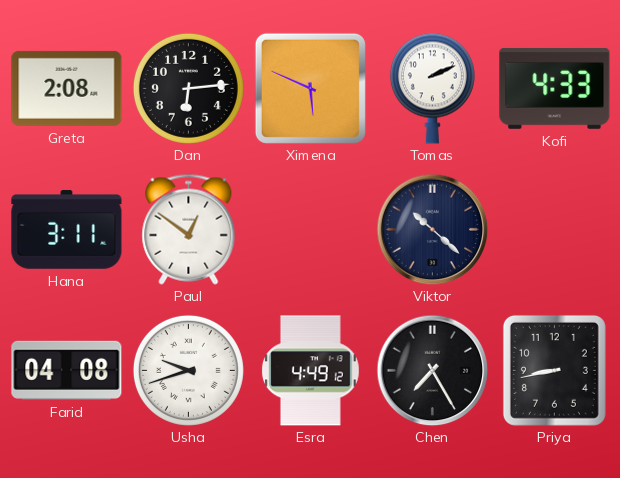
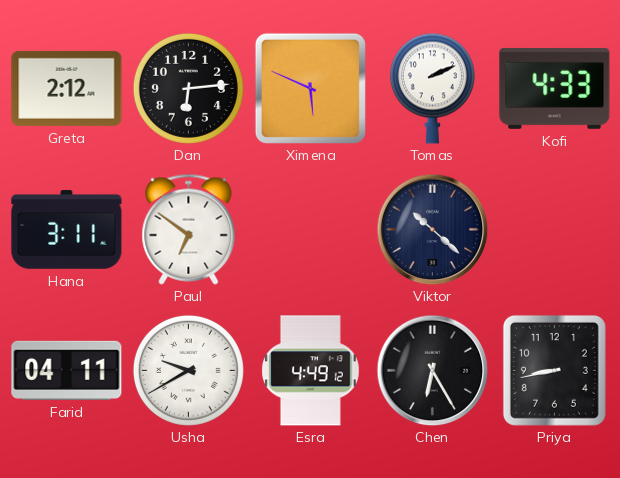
Greta: 2:08 -> 2:12
Paul: 12:51 -> 6:51
Farid: 04:08 -> 04:11
Usha: 9:42 -> 9:40
Chen: 7:25 -> 6:25
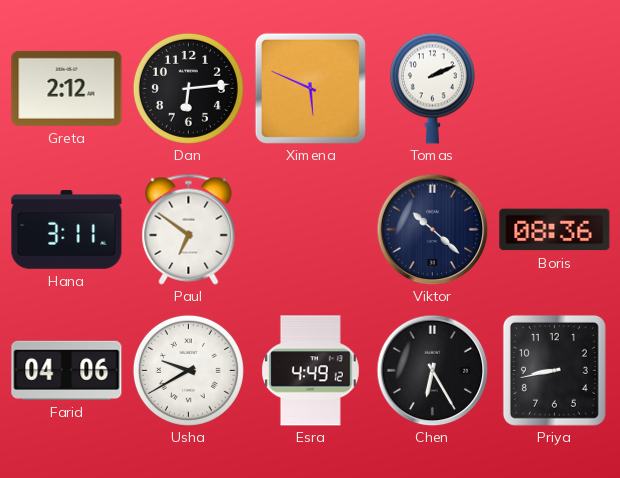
Kofi: 4:33 -> none
Boris: none -> 08:36
Farid: 04:11 -> 04:06
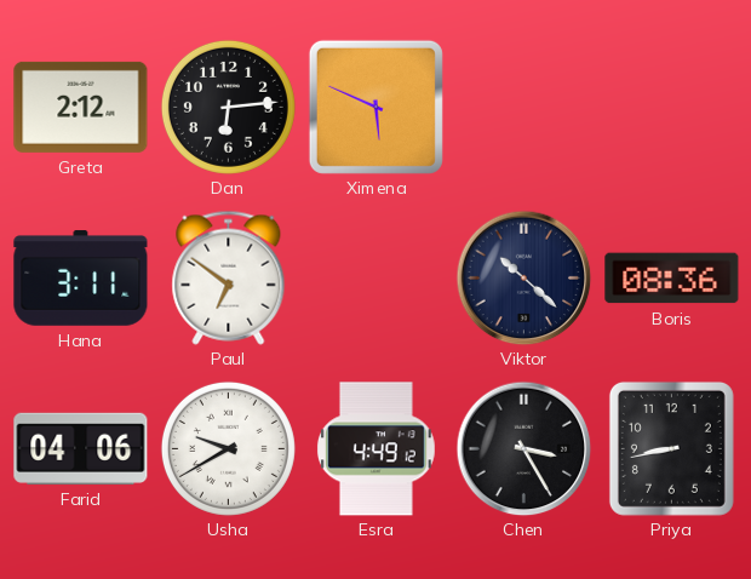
Tomas: 2:11 -> none
Chen: 6:25 -> 3:25
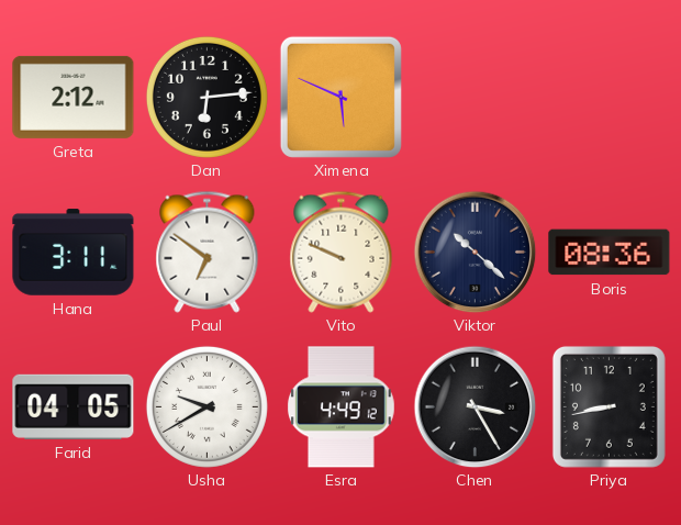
Vito: none -> 9:49
Farid: 04:06 -> 04:05
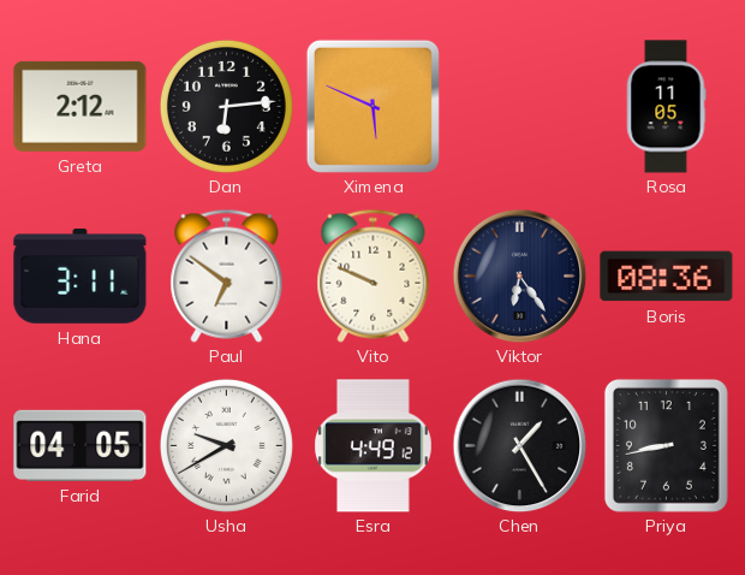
Rosa: none -> 11:05
Viktor: 10:22 -> 6:24
Chen: 3:25 -> 1:25
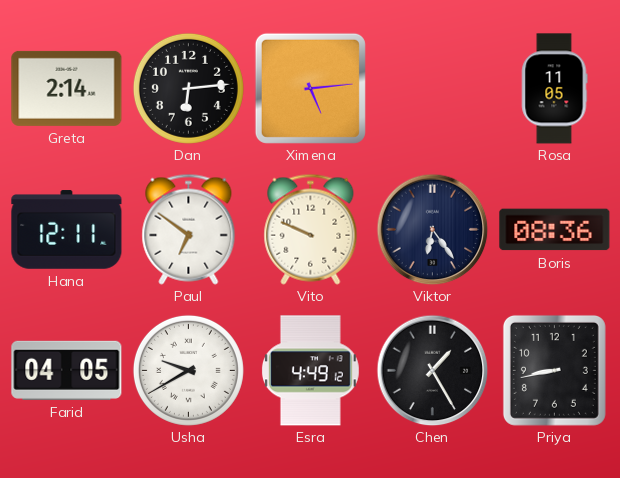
Greta: 2:12 -> 2:14
Ximena: 5:49 -> 5:14
Hana: 3:11 -> 12:11
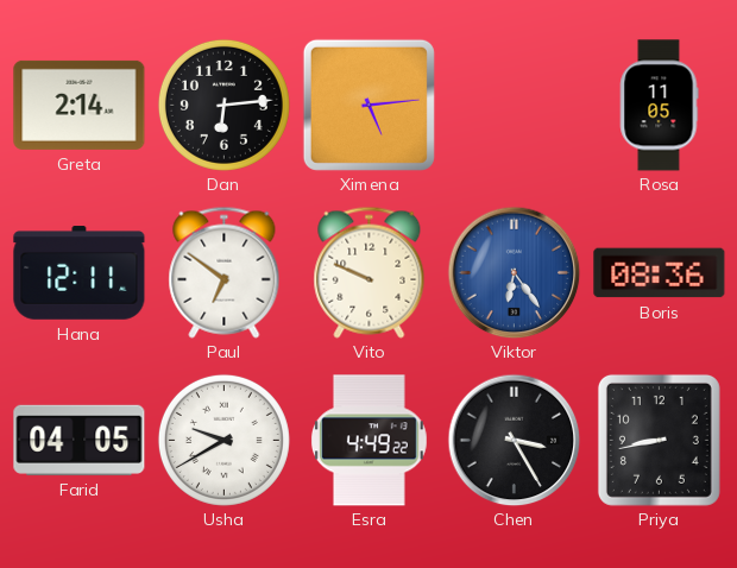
Viktor dial: navy -> blue
Esra: 4:49:12 -> 4:49:22
Chen: 1:25 -> 3:25
